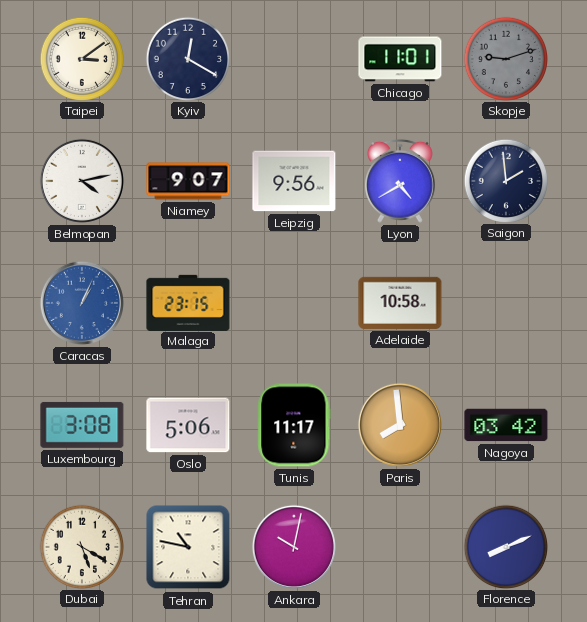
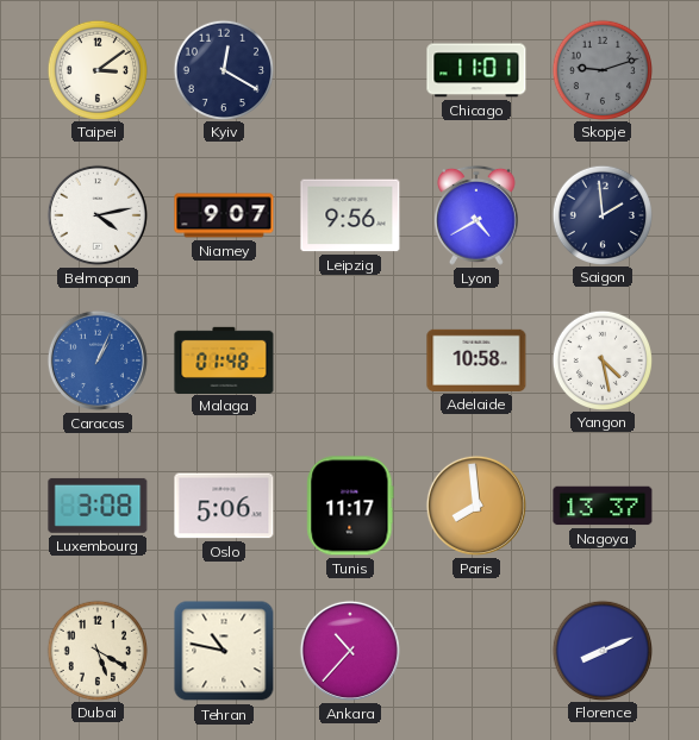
Malaga: 23:15 -> 01:48
Yangon: none -> 4:28
Nagoya: 03:42 -> 13:37
Ankara: 10:02 -> 10:37
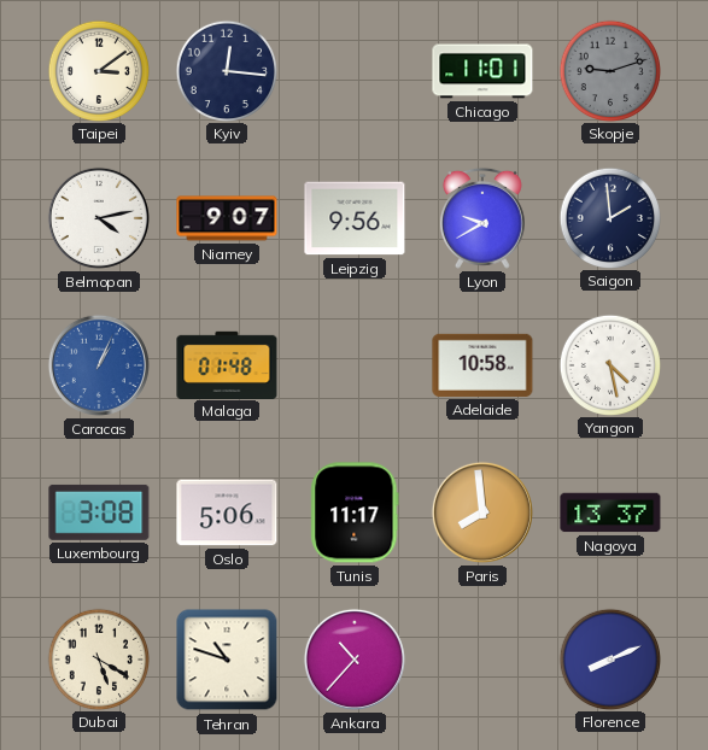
Kyiv: 12:20 -> 12:16
Lyon: 4:40 -> 9:40
Tehran: 10:47 -> 10:48
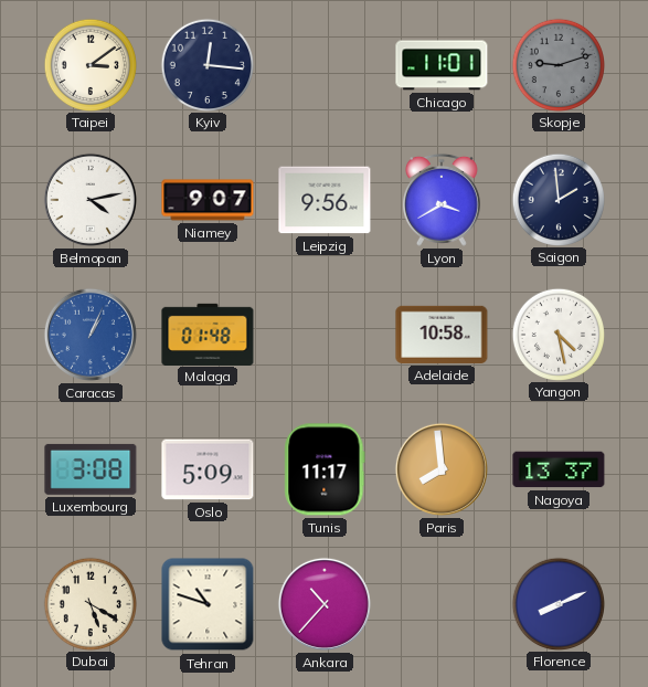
Lyon: 9:40 -> 3:40
Oslo: 5:06 -> 5:09
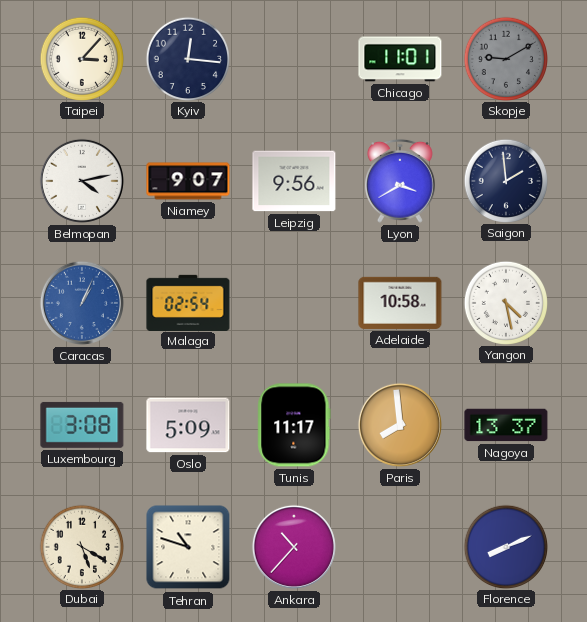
Taipei: 3:09 -> 3:07
Skopje: 9:12 -> 9:10
Malaga: 01:48 -> 02:54
